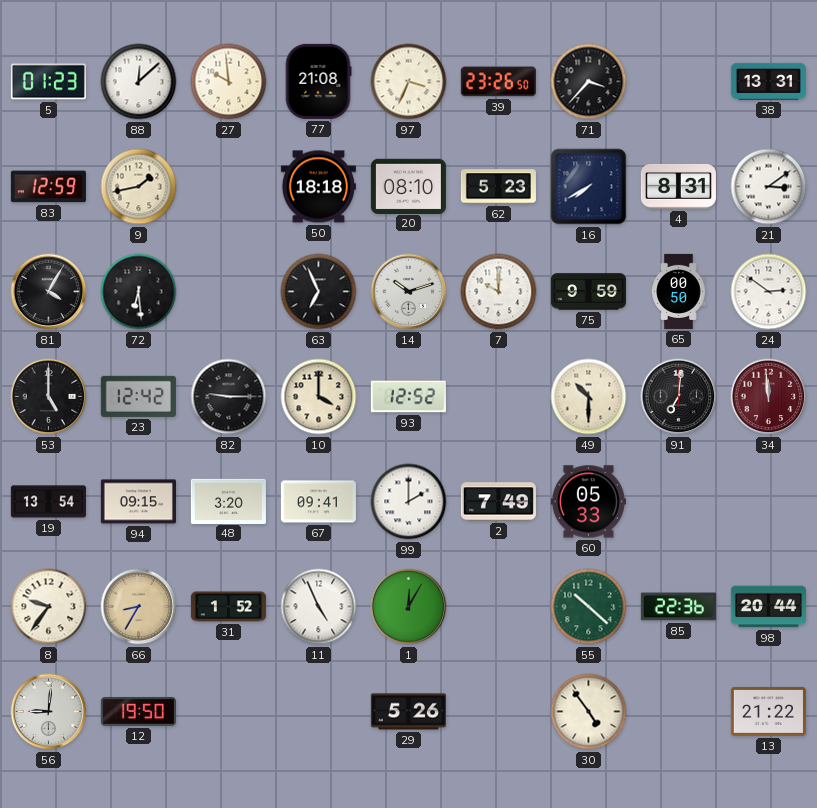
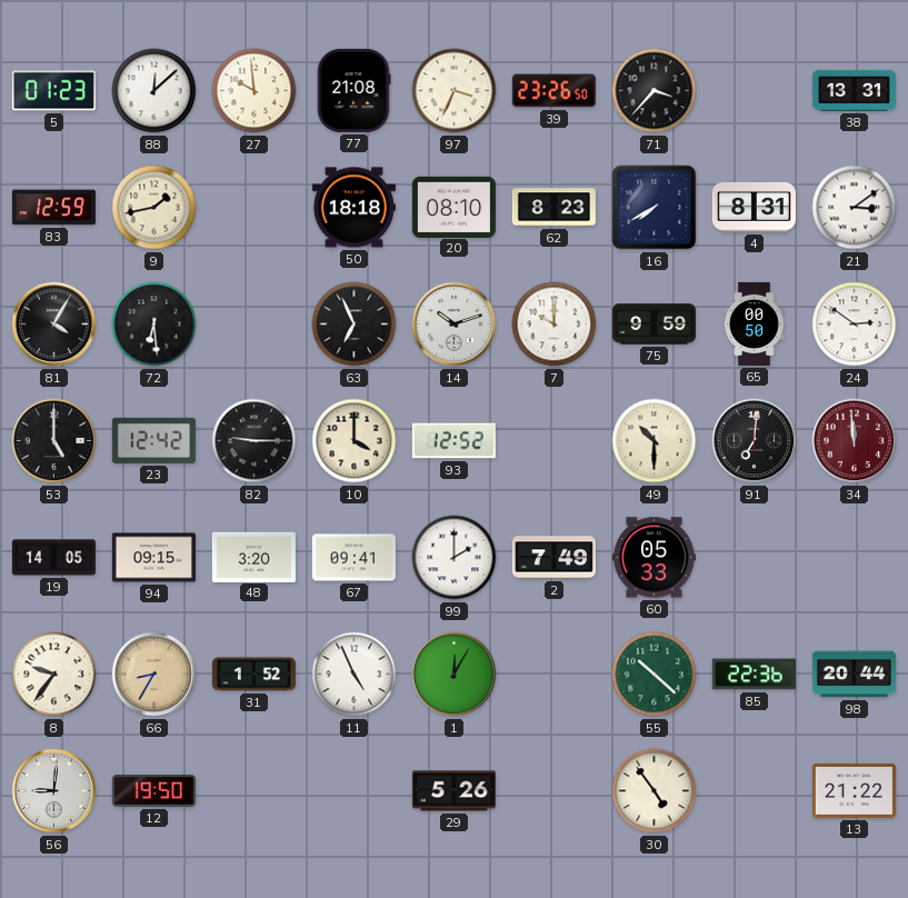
62: 5:23 -> 8:23
19: 13:54 -> 14:05
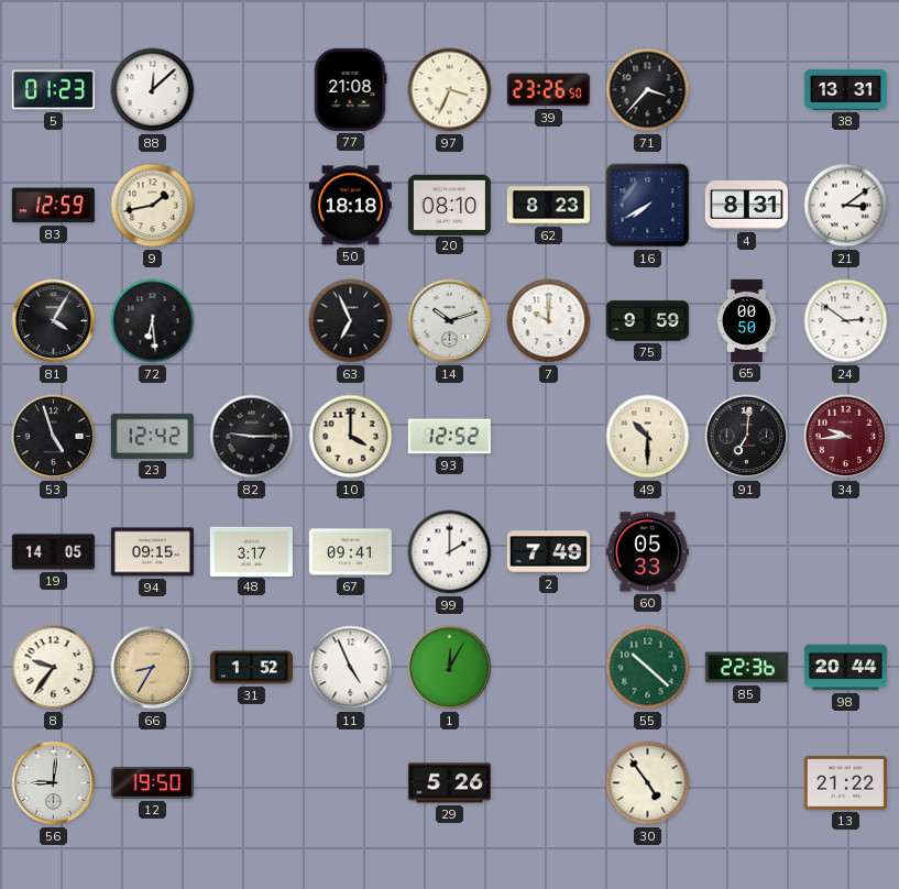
27: 9:59 -> none
53: 5:00 -> 4:57
34: 11:59 -> 9:44
48: 3:20 -> 3:17
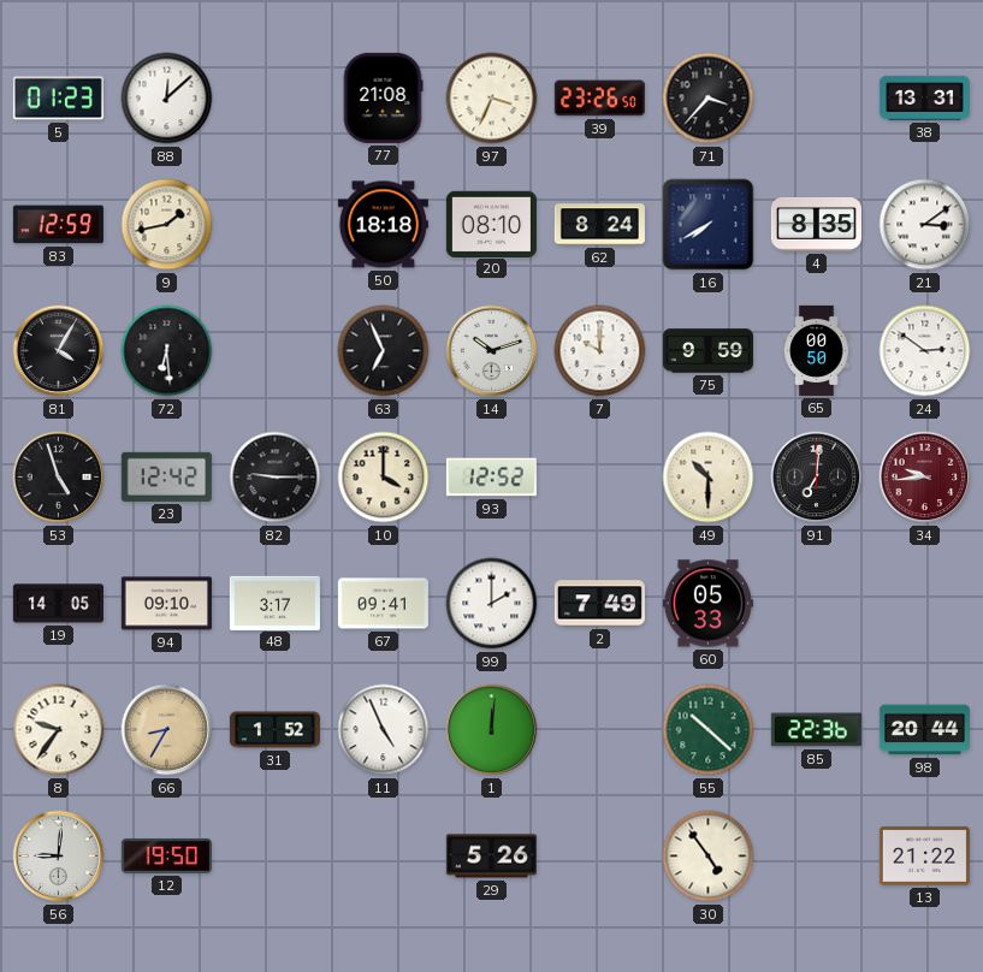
62: 8:23 -> 8:24
4: 8:31 -> 8:35
94: 09:15 -> 09:10
1: 12:05 -> 12:01
